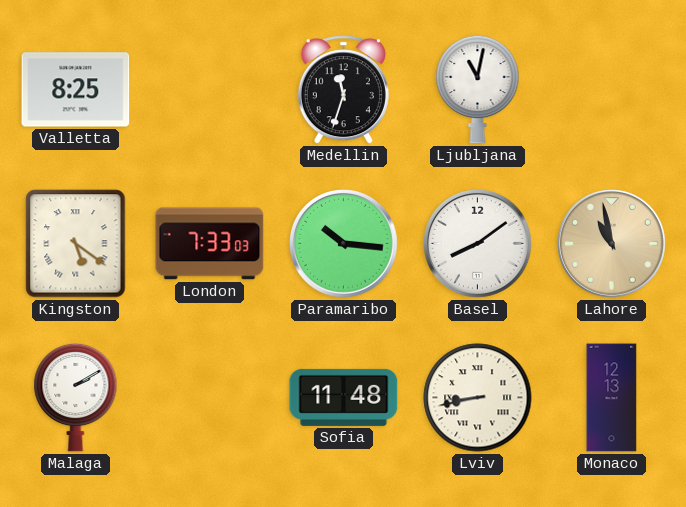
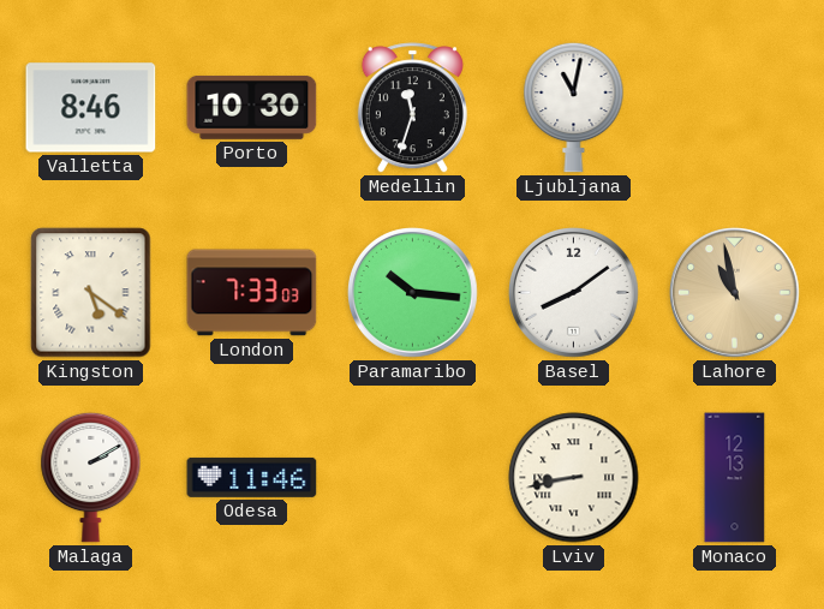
Valletta: 8:25 -> 8:46
Porto: none -> 10:30
Odesa: none -> 11:46
Sofia: 11:48 -> none
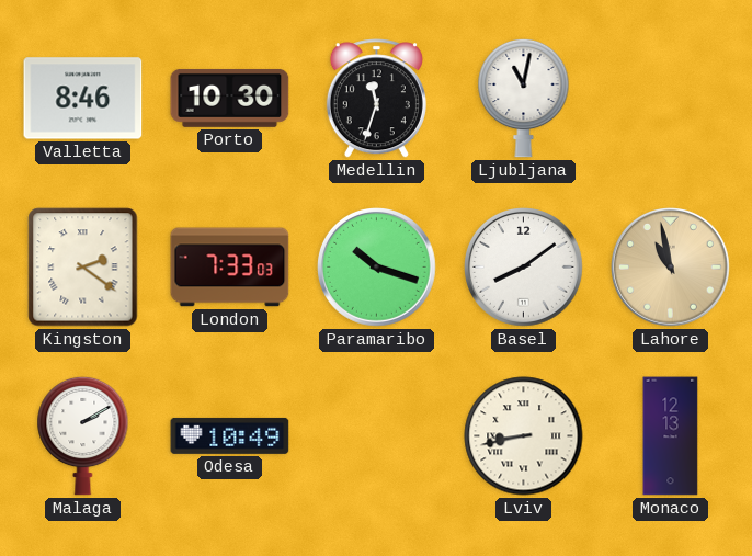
Kingston: 5:21 -> 2:21
Paramaribo: 10:16 -> 10:18
Odesa: 11:46 -> 10:49
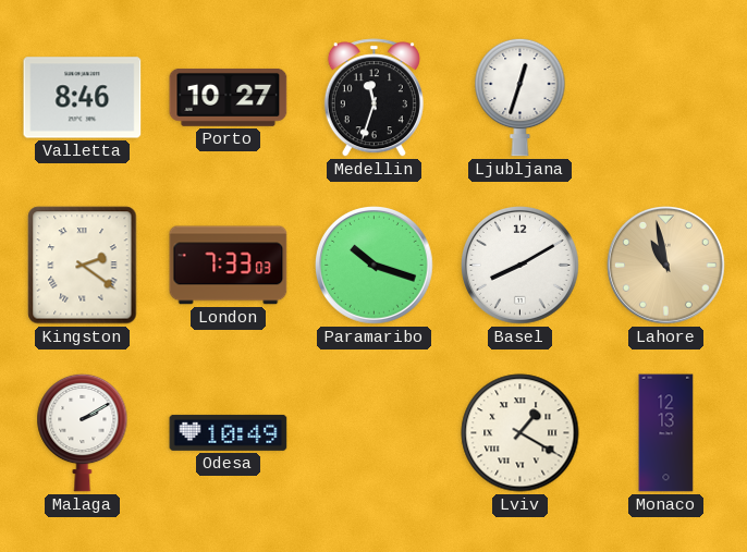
Porto: 10:30 -> 10:27
Ljubljana: 11:02 -> 12:33
Basel: 8:09 -> 8:10
Lviv: 8:43 -> 1:20
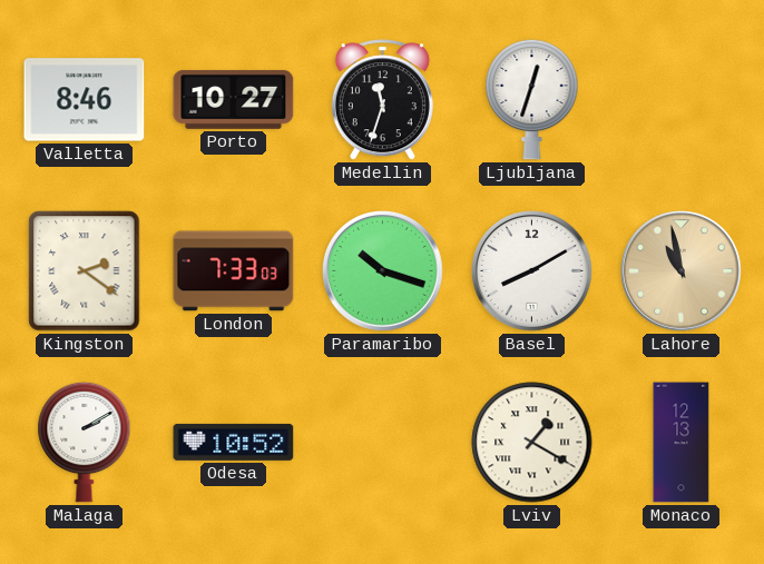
Odesa: 10:49 -> 10:52
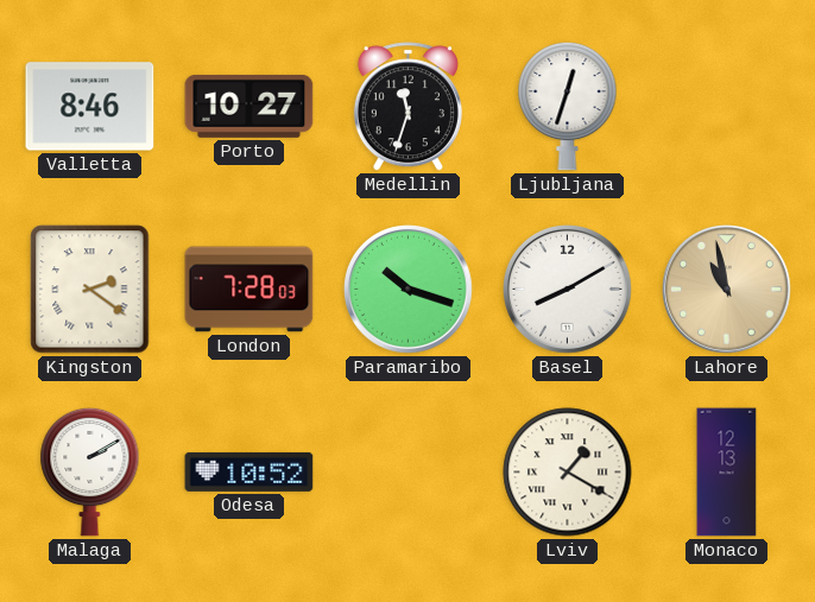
London: 7:33 -> 7:28
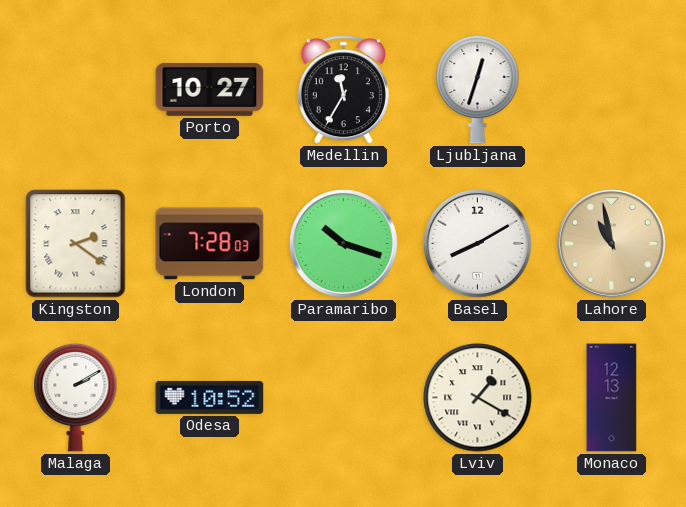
Valletta: 8:46 -> none
Medellin: 11:33 -> 11:35
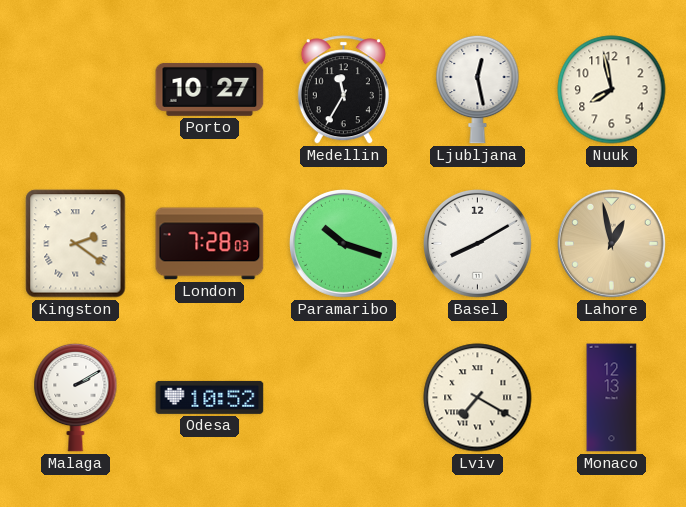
Ljubljana: 12:33 -> 12:28
Nuuk: none -> 7:58
Lahore: 10:58 -> 12:58
Lviv: 1:20 -> 7:20
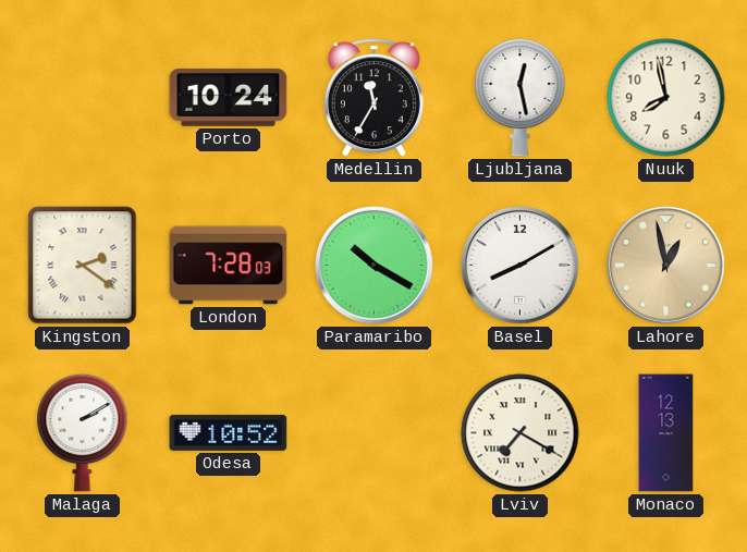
Porto: 10:27 -> 10:24
Paramaribo: 10:18 -> 10:20
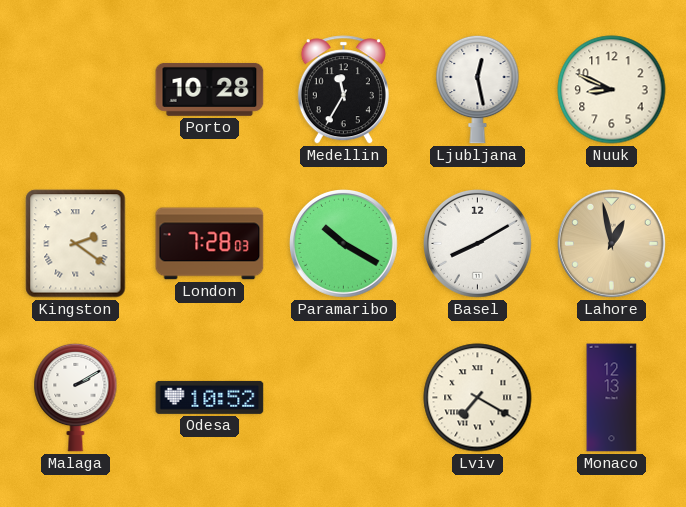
Porto: 10:24 -> 10:28
Nuuk: 7:58 -> 8:49
